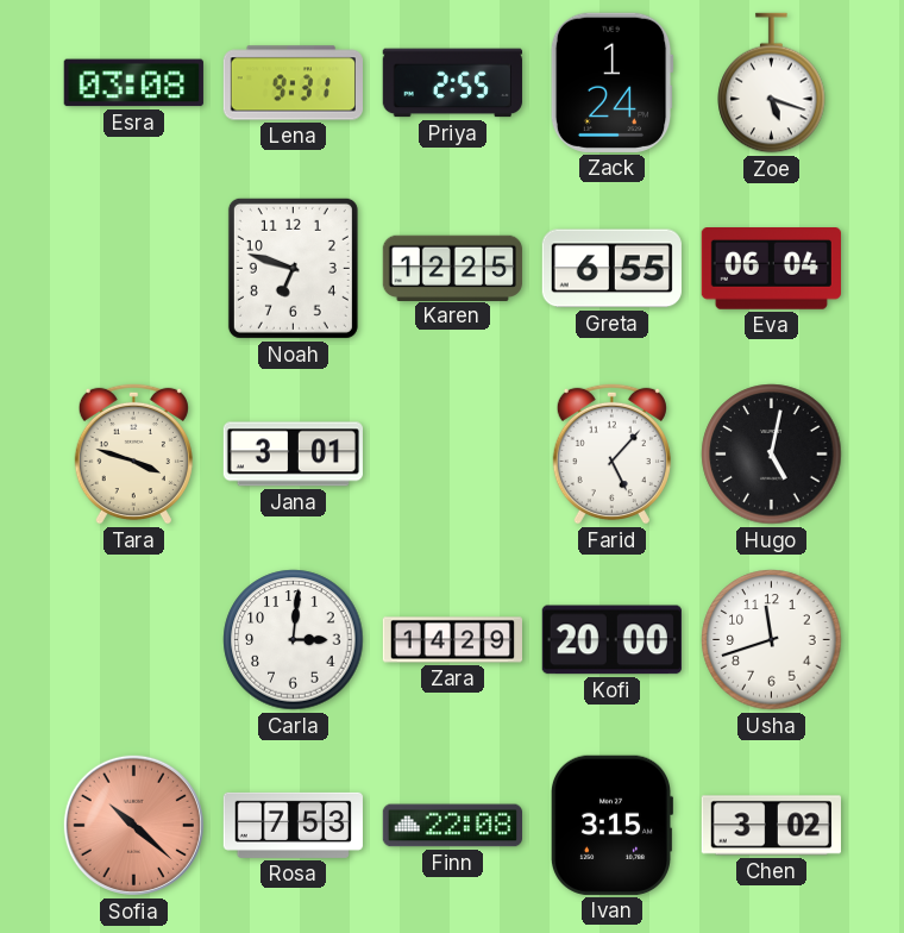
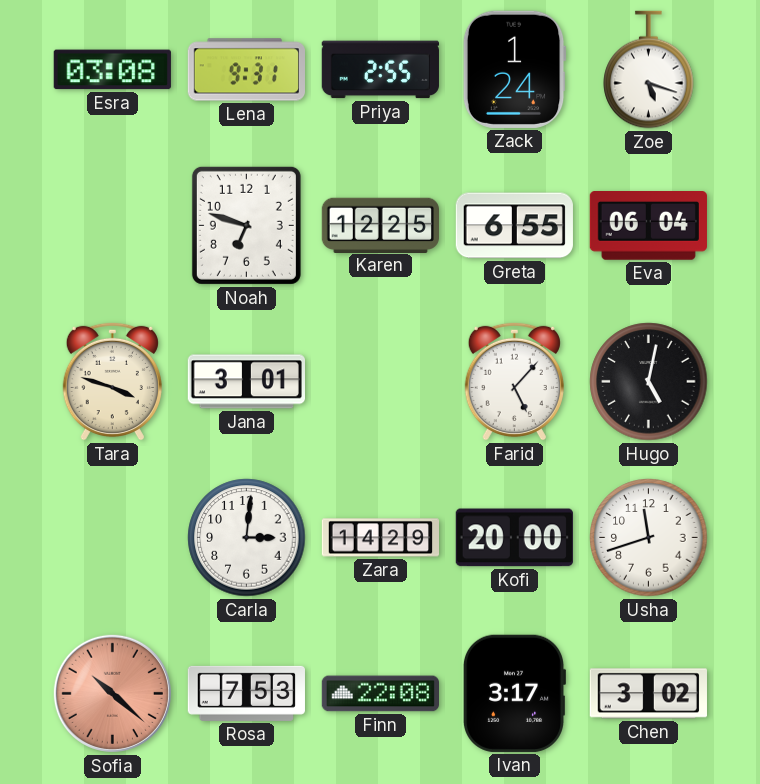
Ivan: 3:15 -> 3:17
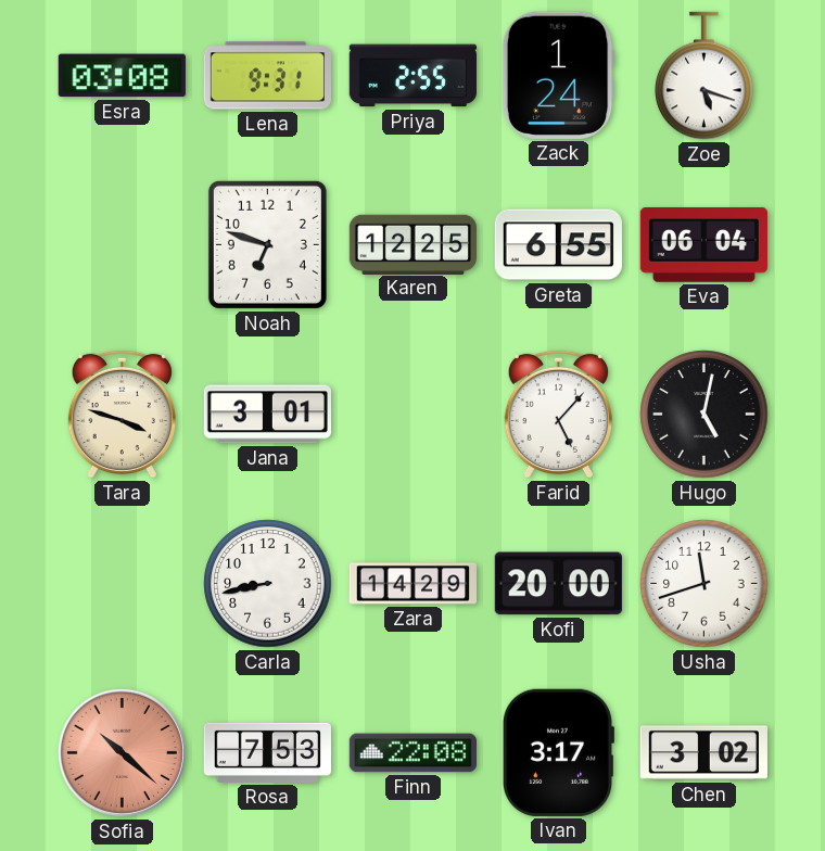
Carla: 3:01 -> 8:43
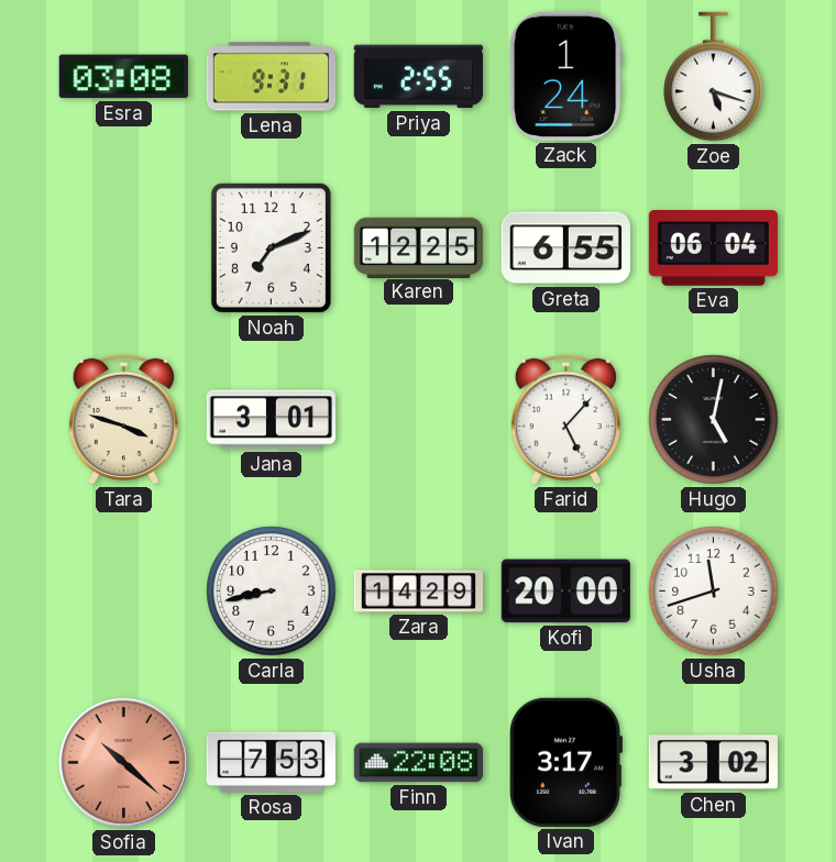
Noah: 6:48 -> 7:11
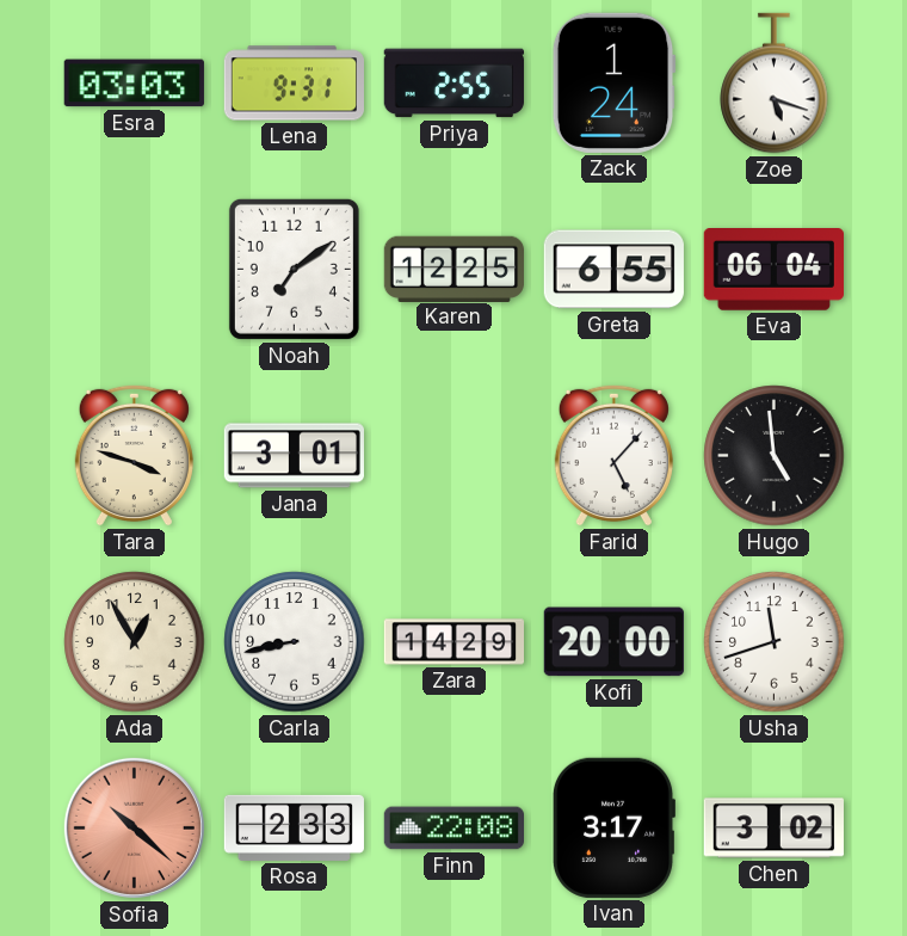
Esra: 03:08 -> 03:03
Noah: 7:11 -> 7:09
Hugo: 5:02 -> 4:59
Ada: none -> 12:55
Rosa: 7:53 -> 2:33
